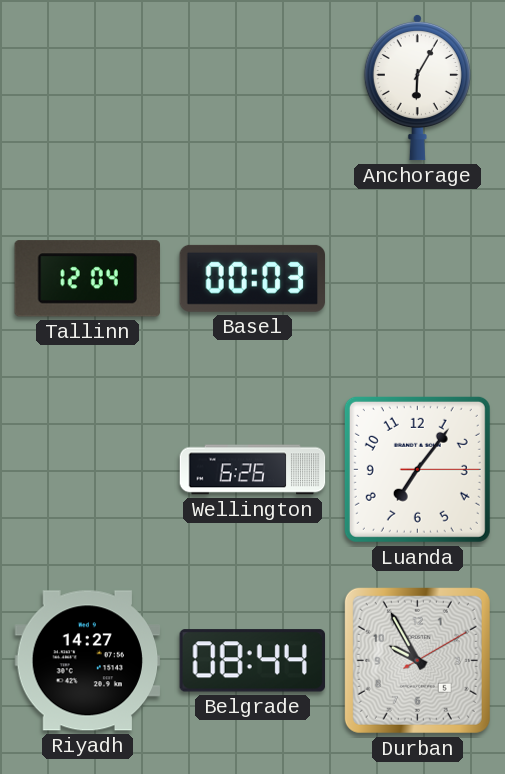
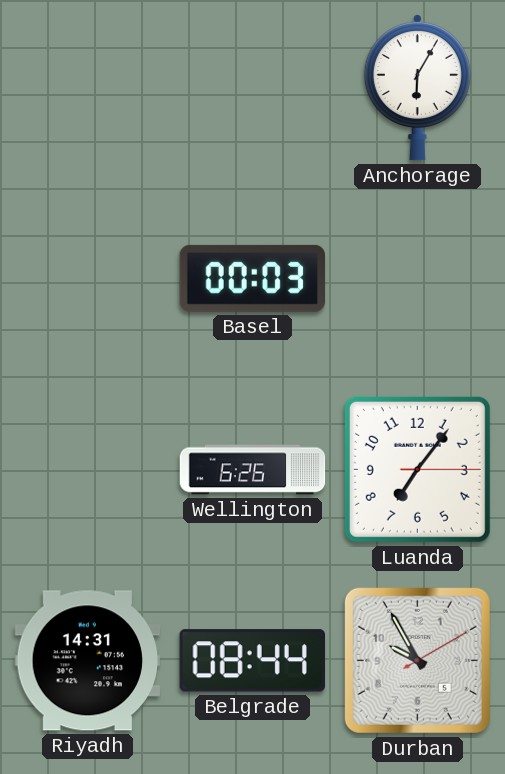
Tallinn: 12:04 -> none
Riyadh: 14:27 -> 14:31
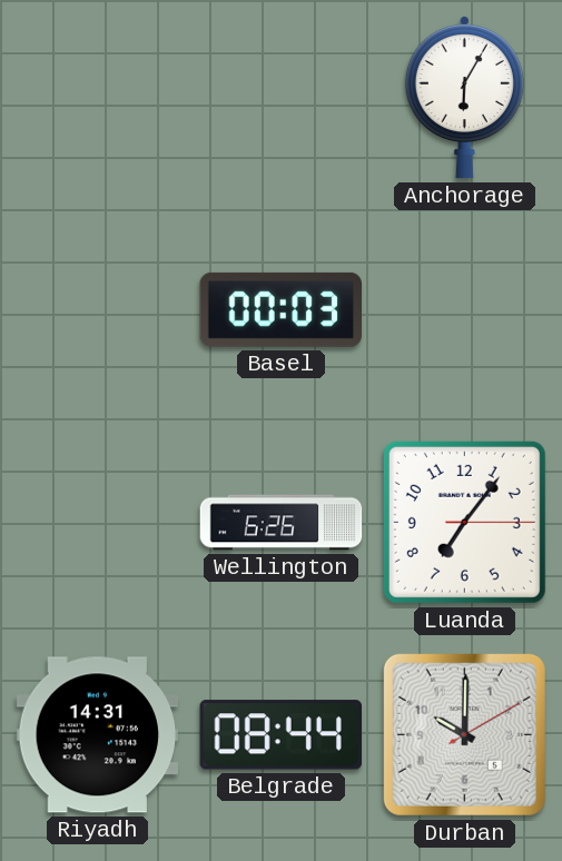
Durban: 9:55 -> 10:00
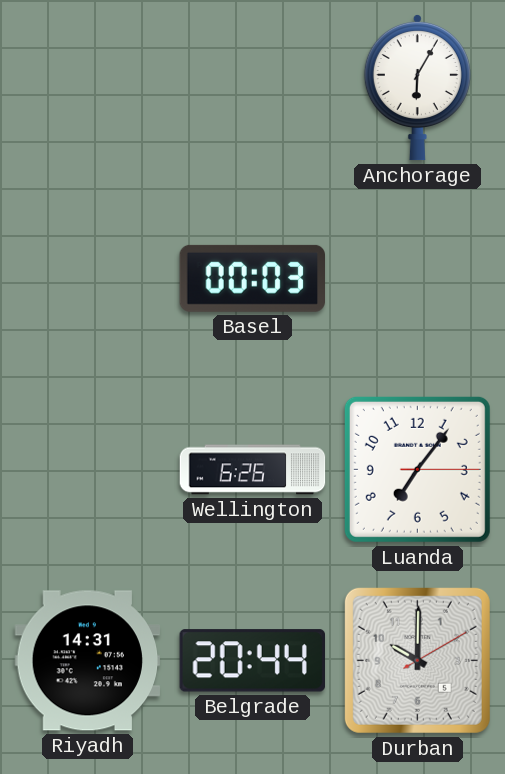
Belgrade: 08:44 -> 20:44
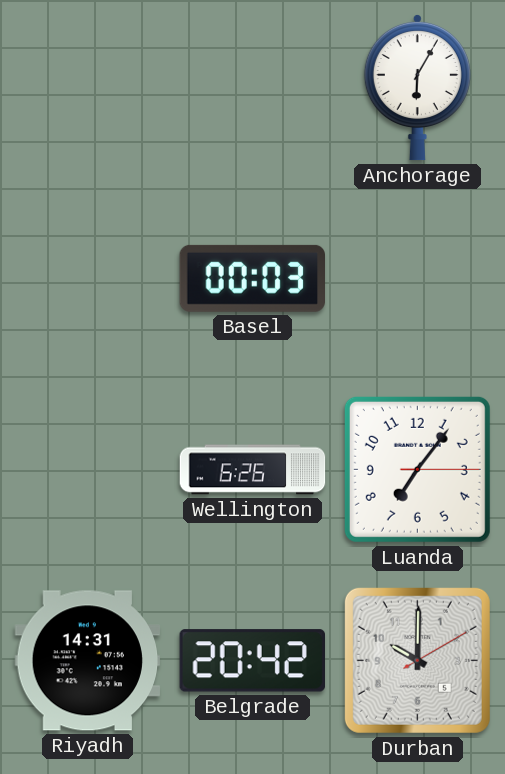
Belgrade: 20:44 -> 20:42
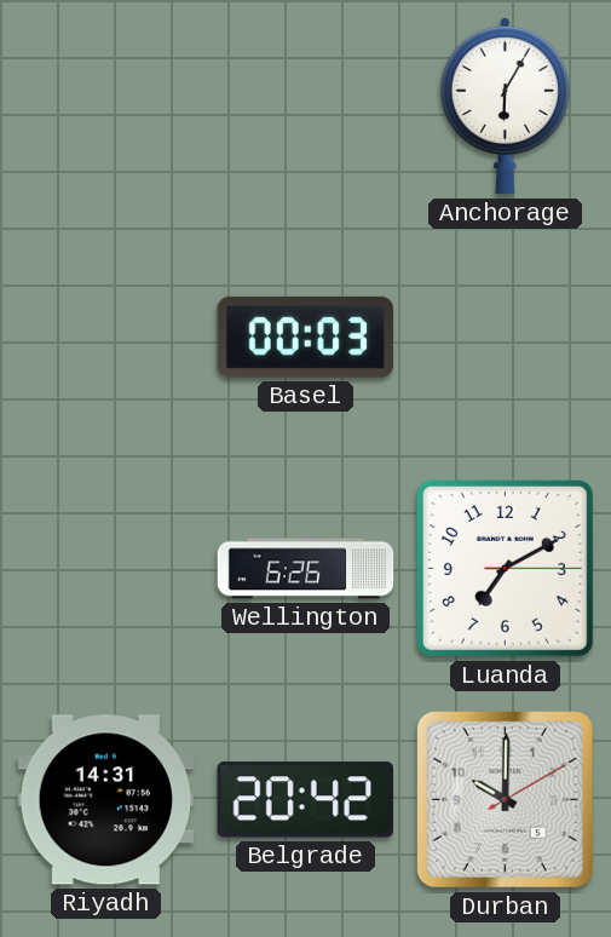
Luanda: 7:06 -> 7:10
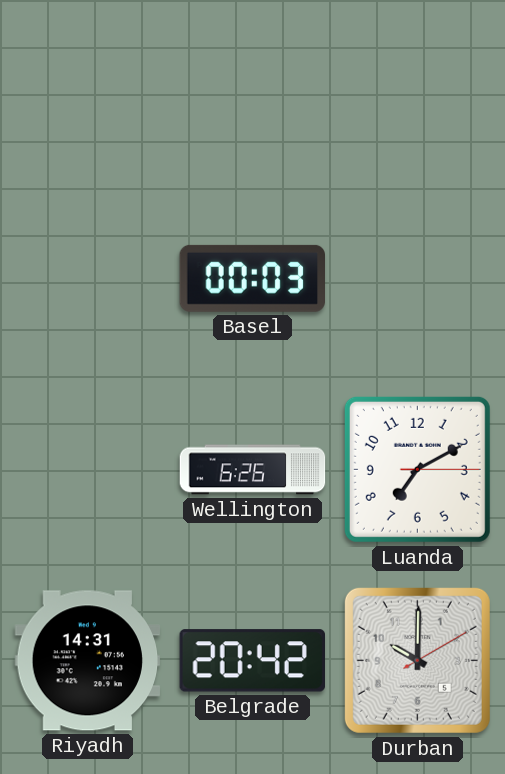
Anchorage: 6:05 -> none
